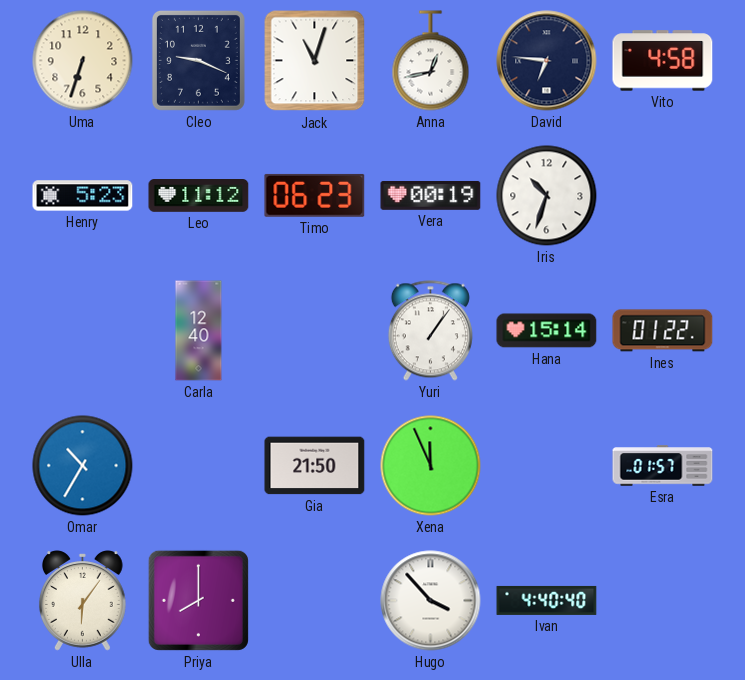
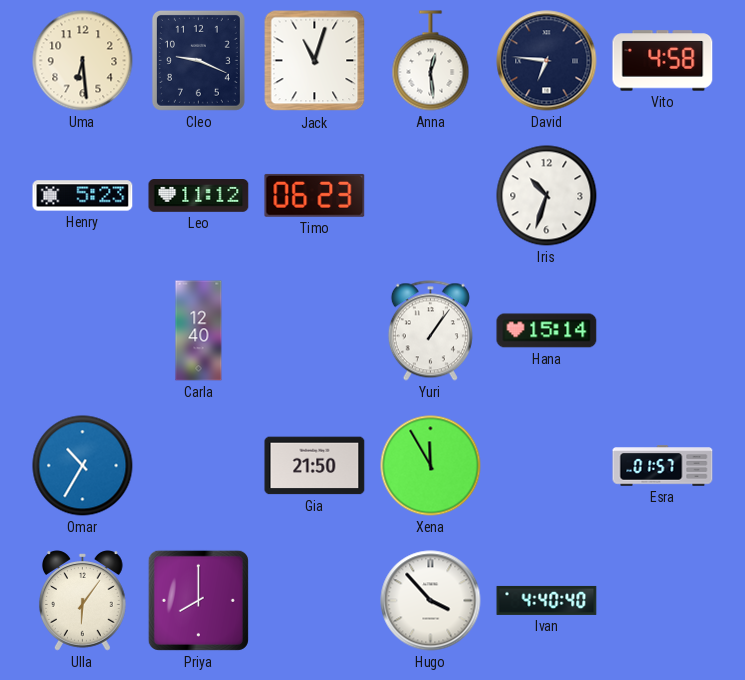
Uma: 6:33 -> 6:29
Anna: 12:43 -> 12:29
Vera: 00:19 -> none
Ines: 01:22 -> none
Xena: 11:56 -> 11:55
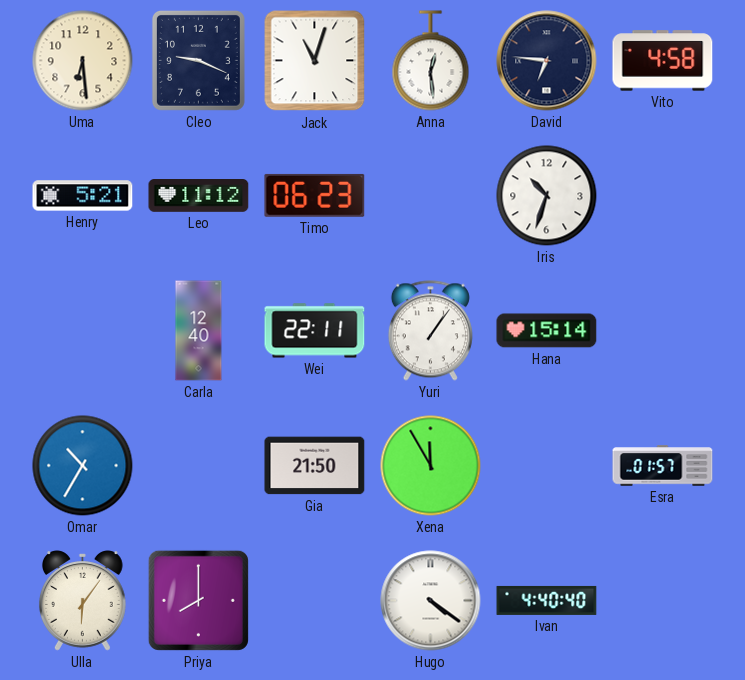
Henry: 5:23 -> 5:21
Wei: none -> 22:11
Hugo: 3:53 -> 4:21
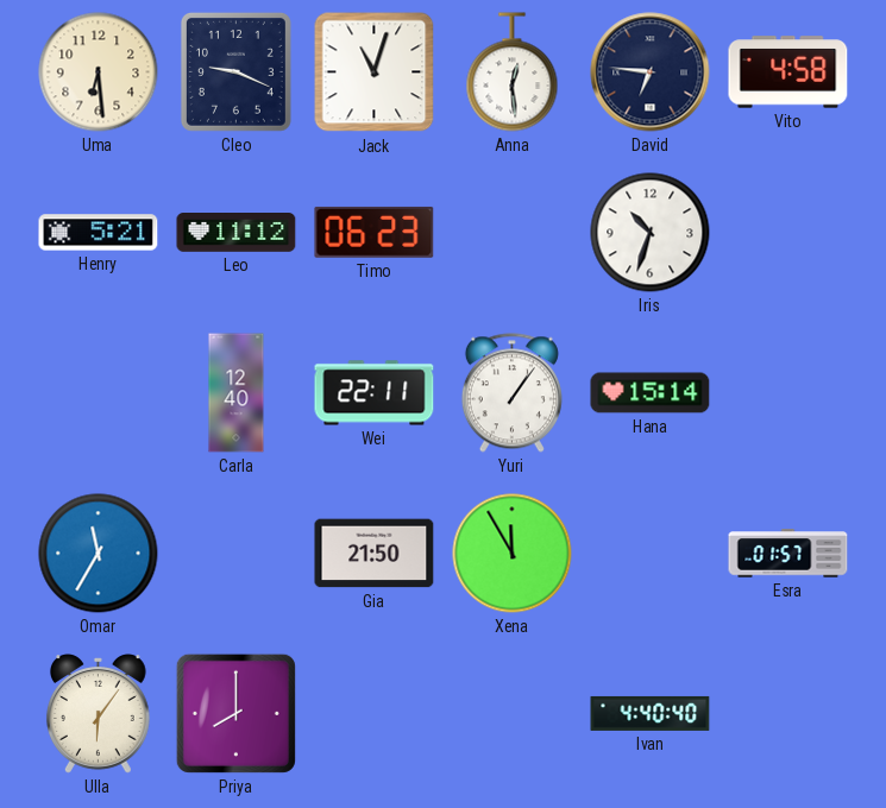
Omar: 10:35 -> 11:35
Hugo: 4:21 -> none
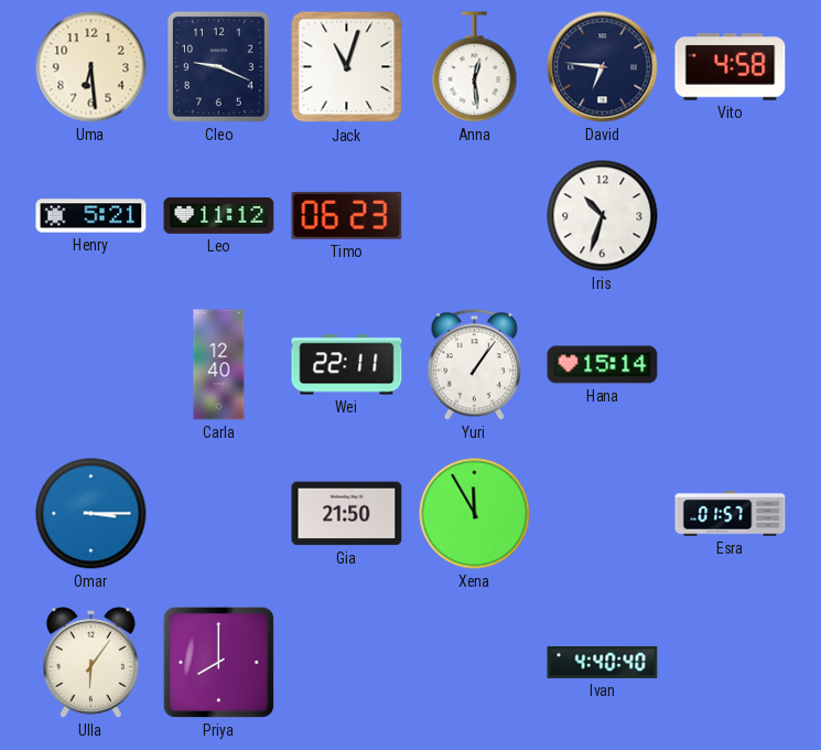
Omar: 11:35 -> 3:15
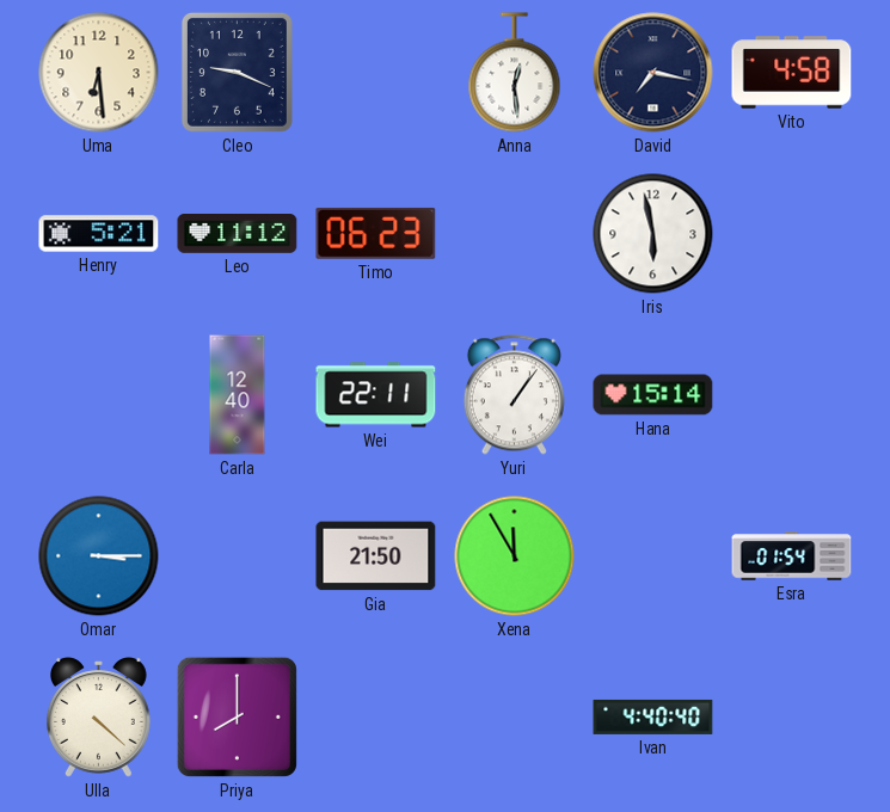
Jack: 11:03 -> none
David: 6:46 -> 7:17
Iris: 10:33 -> 5:58
Esra: 01:57 -> 01:54
Ulla: 6:06 -> 4:22
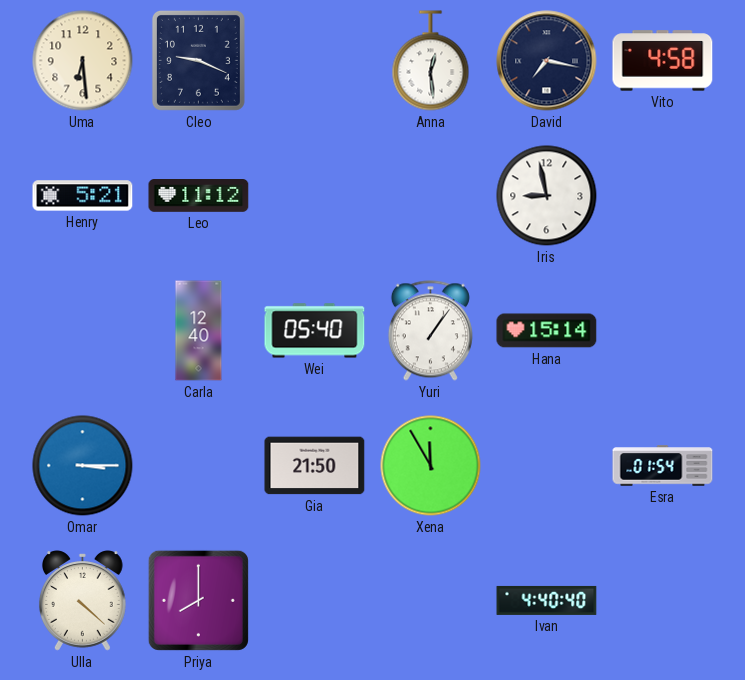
Timo: 06:23 -> none
Iris: 5:58 -> 8:58
Wei: 22:11 -> 05:40
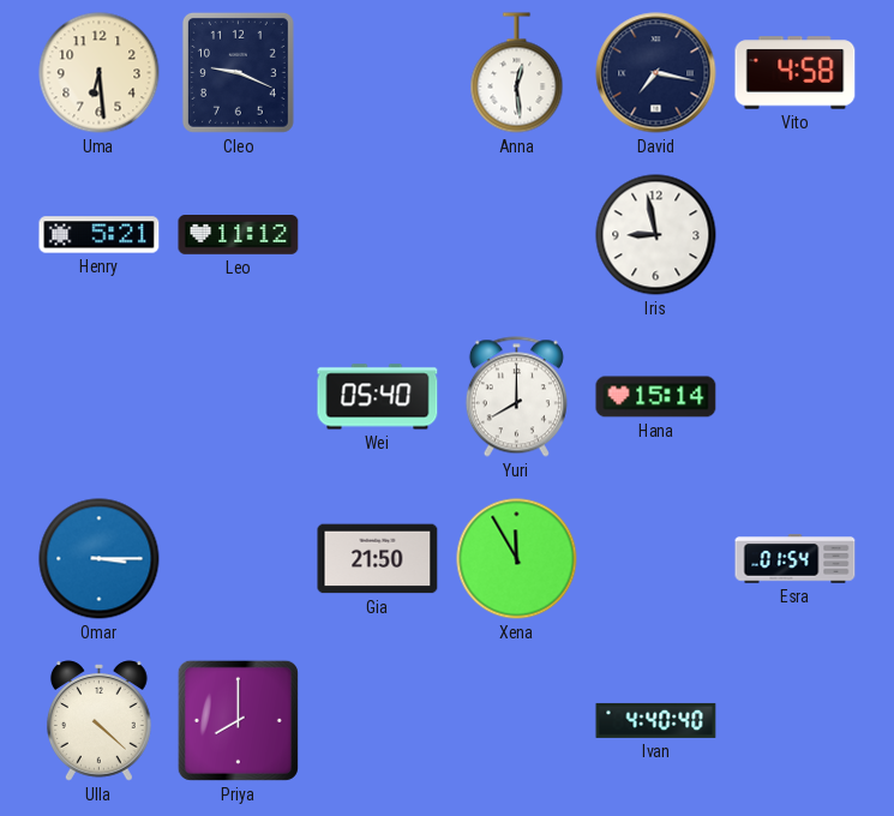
Carla: 12:40 -> none
Yuri: 1:06 -> 8:00
